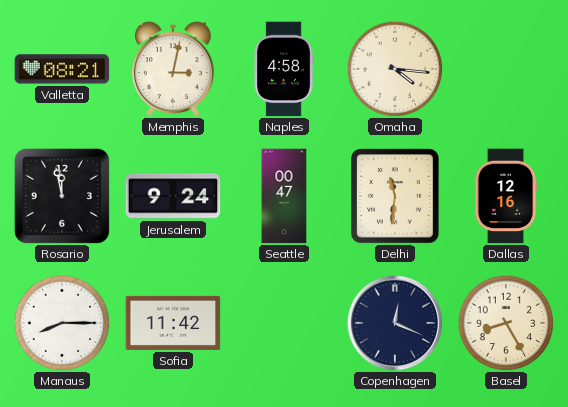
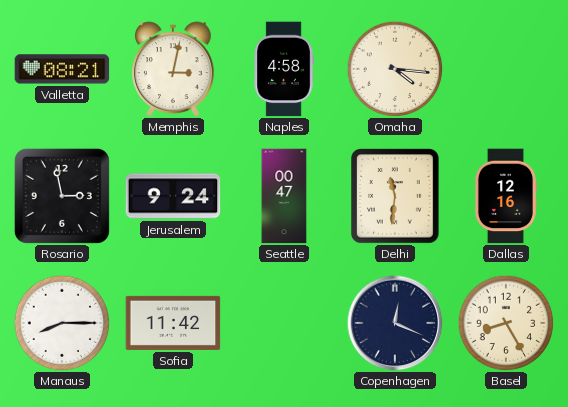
Rosario: 11:58 -> 2:58
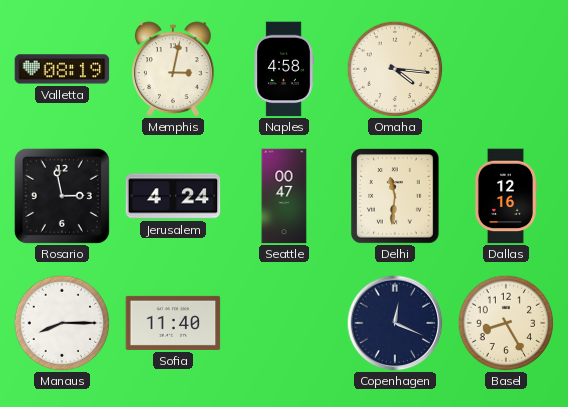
Valletta: 08:21 -> 08:19
Jerusalem: 9:24 -> 4:24
Sofia: 11:42 -> 11:40
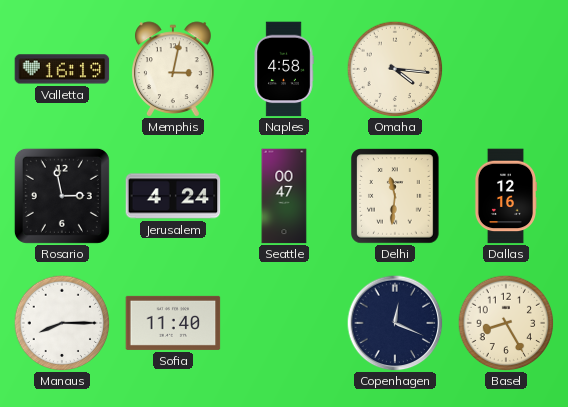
Valletta: 08:19 -> 16:19
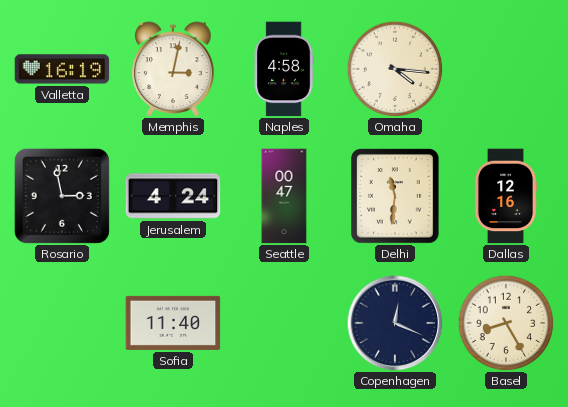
Manaus: 8:15 -> none
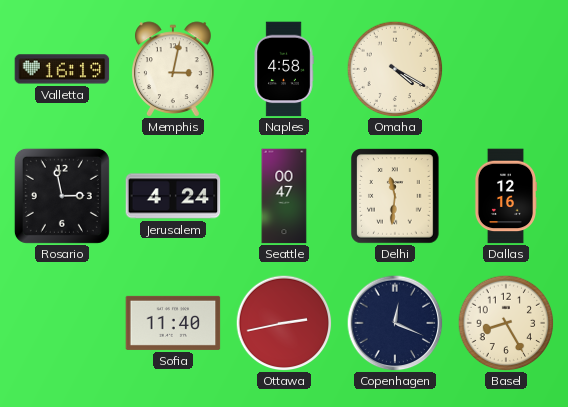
Omaha: 4:16 -> 4:20
Ottawa: none -> 2:43
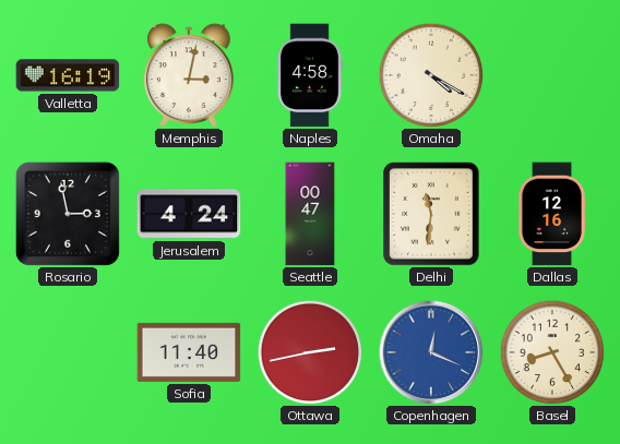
Copenhagen dial: navy -> blue
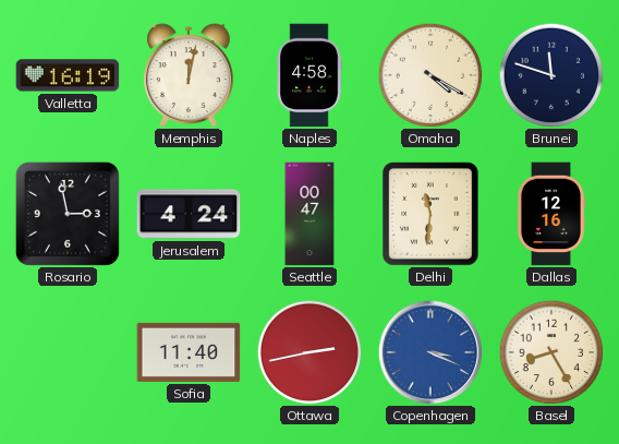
Memphis: 3:02 -> 12:02
Brunei: none -> 11:48
Copenhagen: 12:19 -> 3:19
